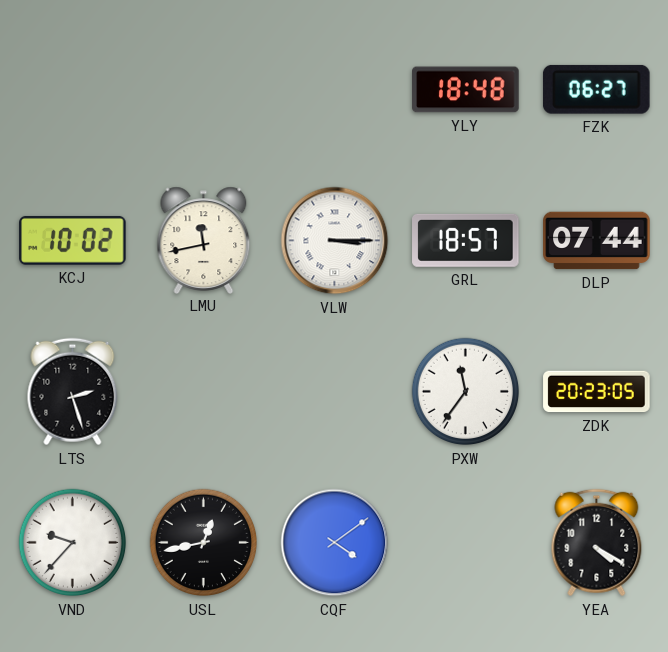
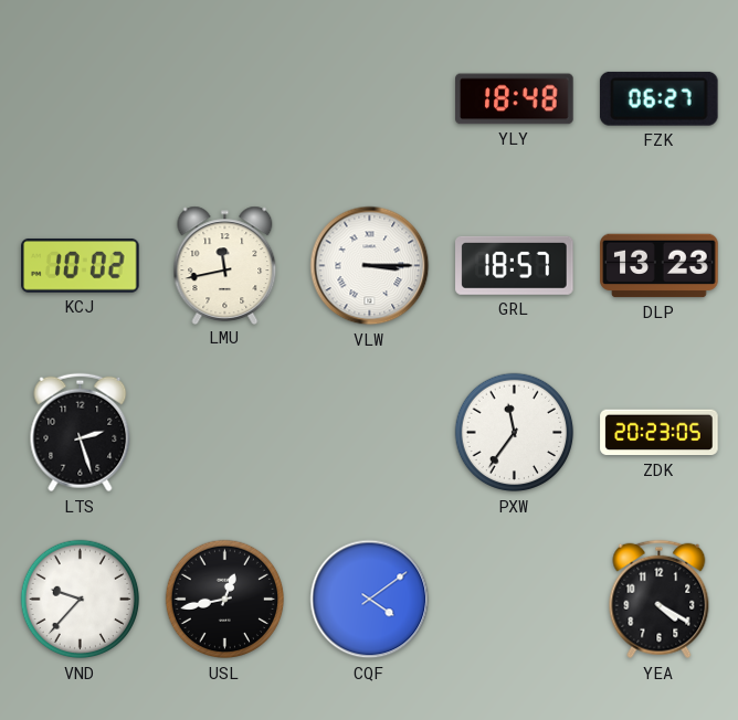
DLP: 07:44 -> 13:23
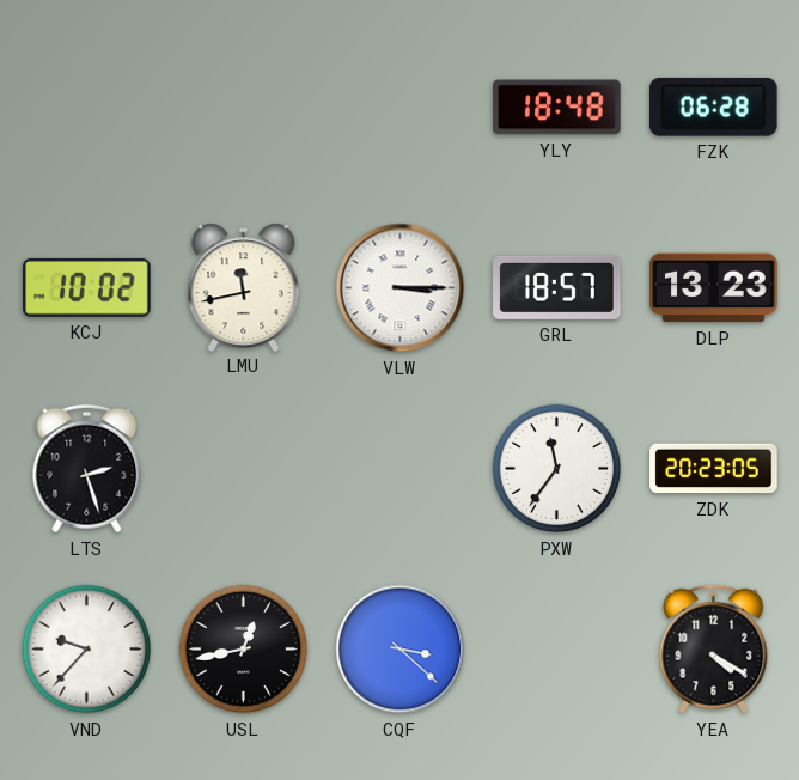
FZK: 06:27 -> 06:28
CQF: 4:09 -> 3:22
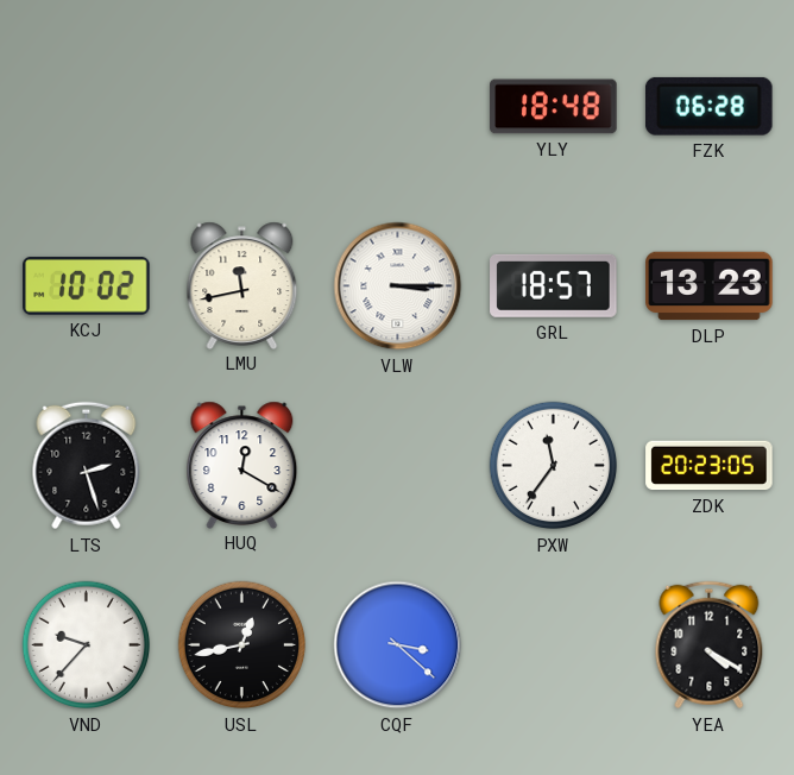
HUQ: none -> 12:20
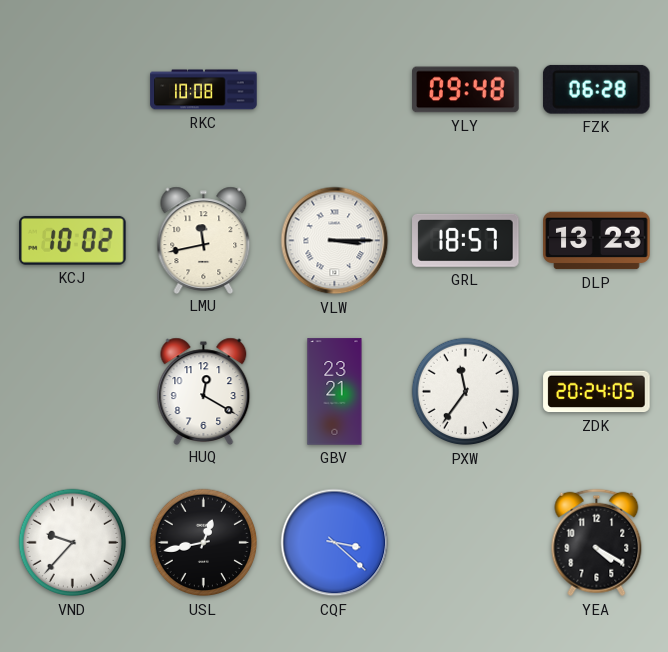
RKC: none -> 10:08
YLY: 18:48 -> 09:48
LTS: 2:27 -> none
GBV: none -> 23:21
ZDK: 20:23 -> 20:24
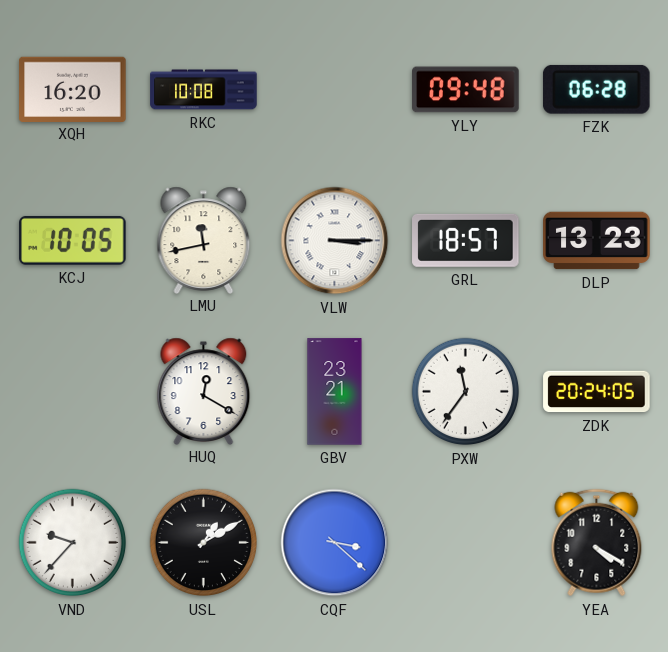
XQH: none -> 16:20
KCJ: 10:02 -> 10:05
USL: 12:43 -> 1:10
